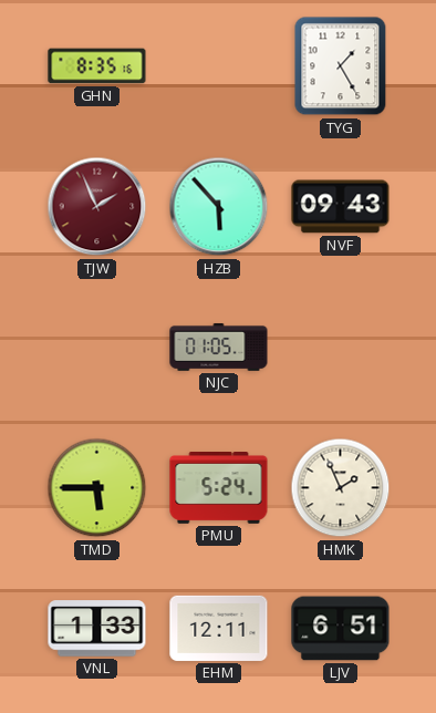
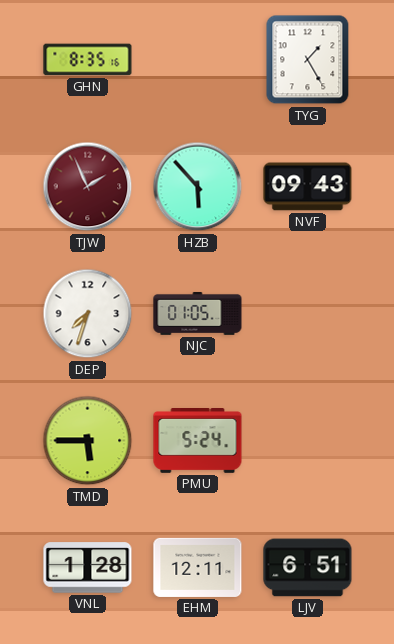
DEP: none -> 7:33
HMK: 1:56 -> none
VNL: 1:33 -> 1:28
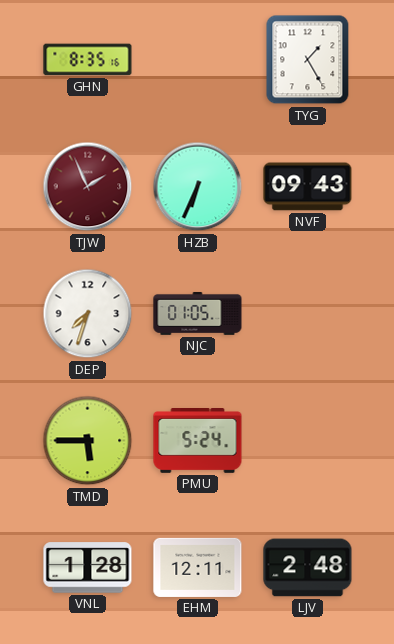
HZB: 5:53 -> 6:34
LJV: 6:51 -> 2:48
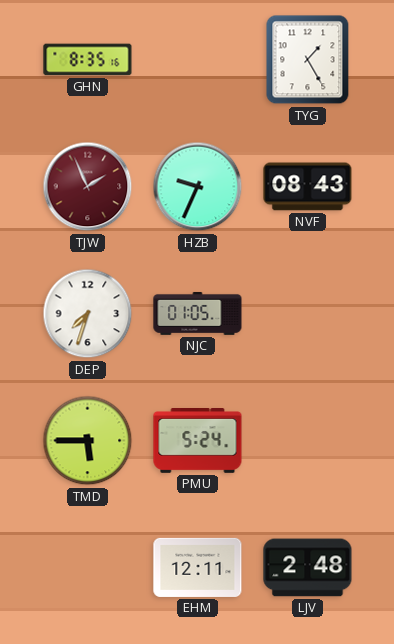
HZB: 6:34 -> 9:34
NVF: 09:43 -> 08:43
VNL: 1:28 -> none
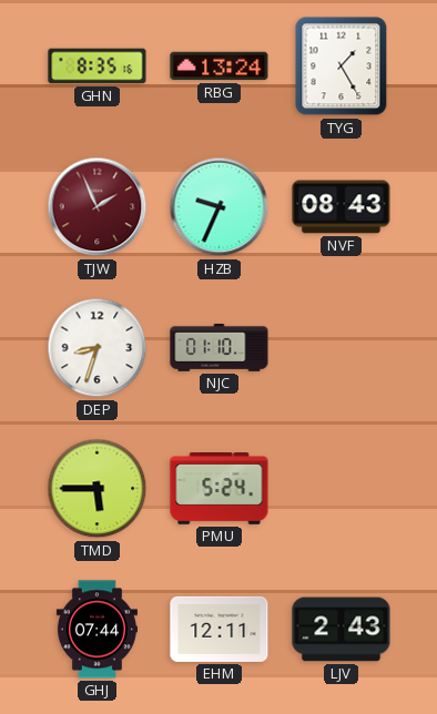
RBG: none -> 13:24
DEP: 7:33 -> 8:33
NJC: 01:05 -> 01:10
GHJ: none -> 07:44
LJV: 2:48 -> 2:43
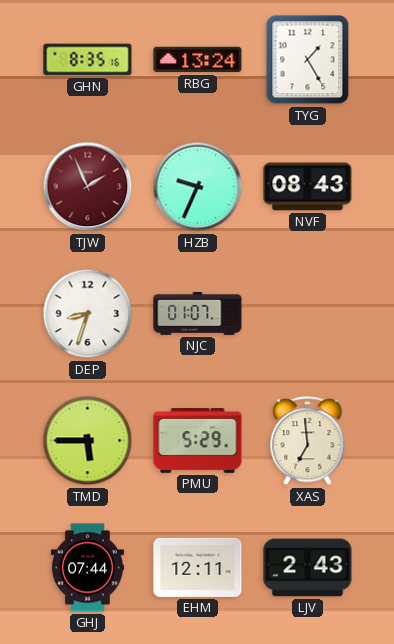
NJC: 01:10 -> 01:07
PMU: 5:24 -> 5:29
XAS: none -> 6:59
